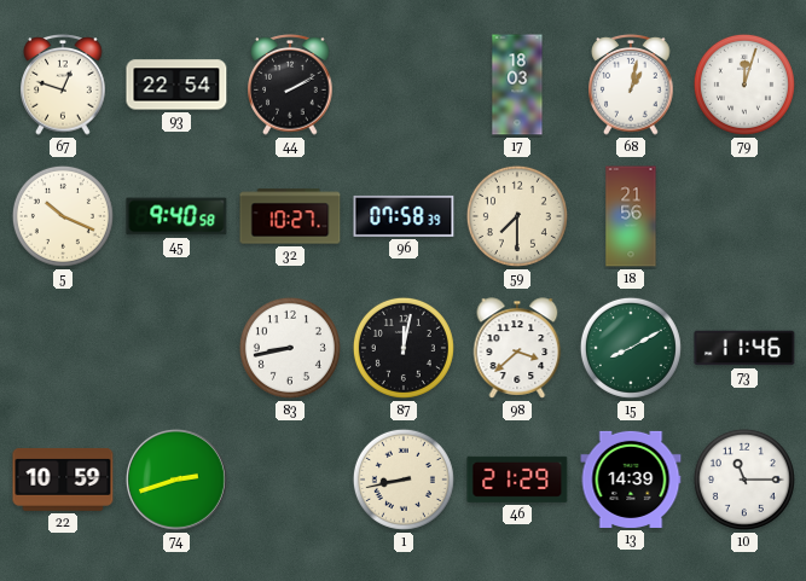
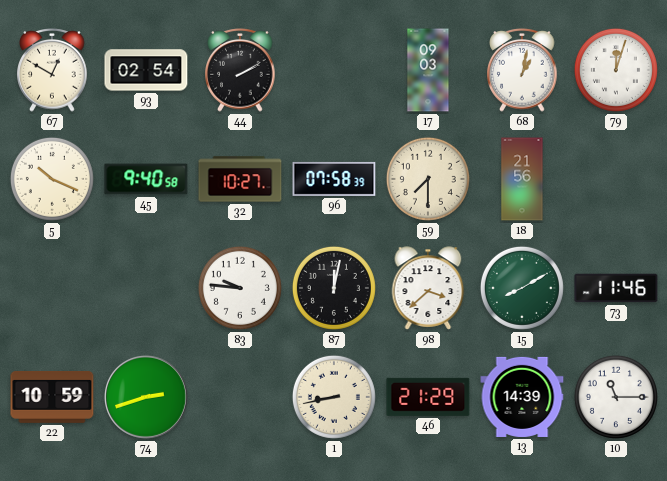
67: 12:48 -> 12:50
93: 22:54 -> 02:54
17: 18:03 -> 09:03
83: 8:43 -> 9:46
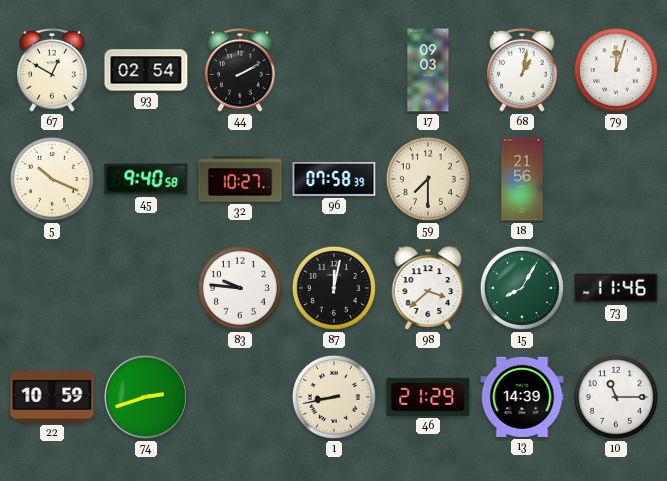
15: 8:10 -> 8:05
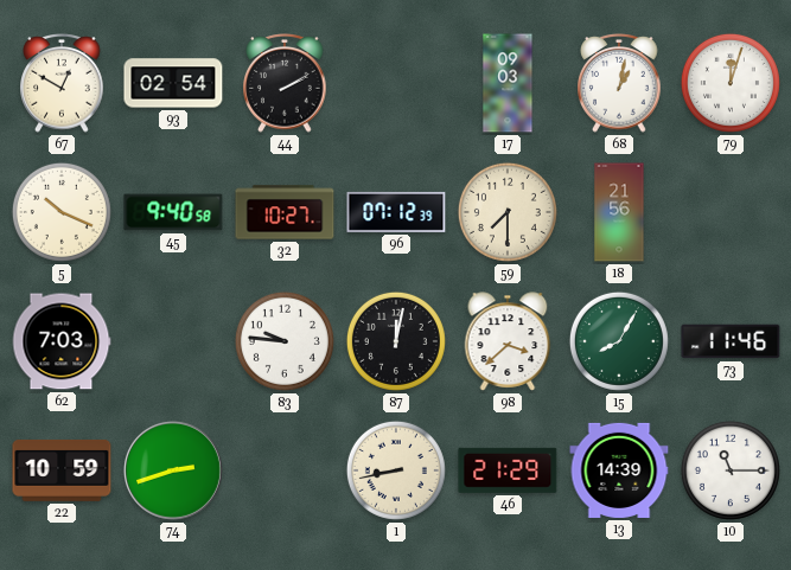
96: 07:58 -> 07:12
62: none -> 7:03
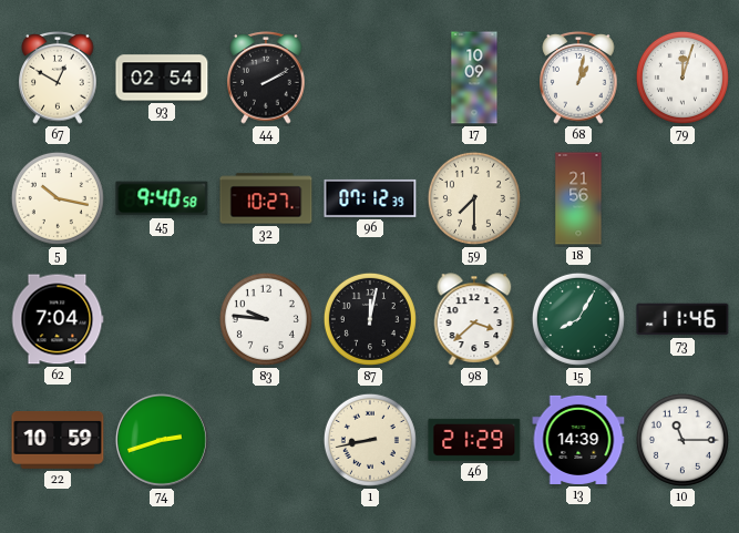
17: 09:03 -> 10:09
5: 10:19 -> 10:17
62: 7:03 -> 7:04
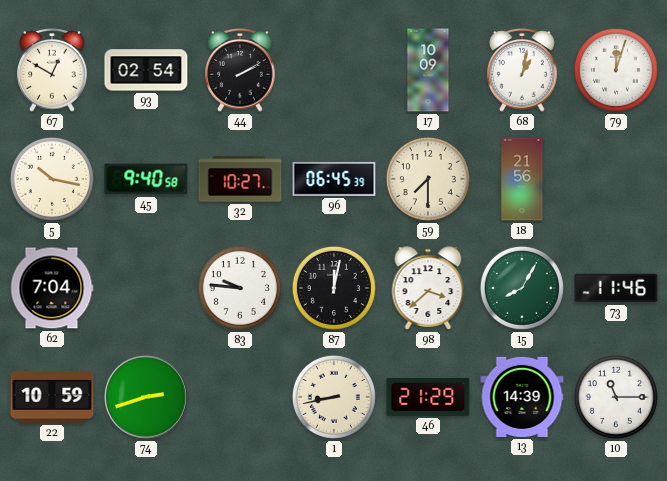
96: 07:12 -> 06:45
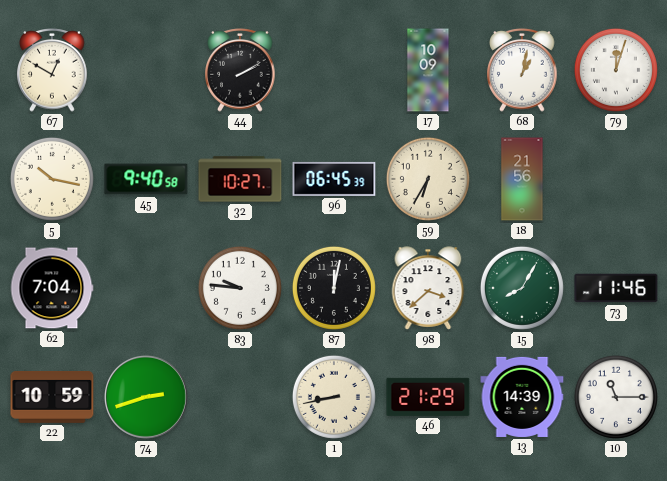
93: 02:54 -> none
59: 7:30 -> 6:35
